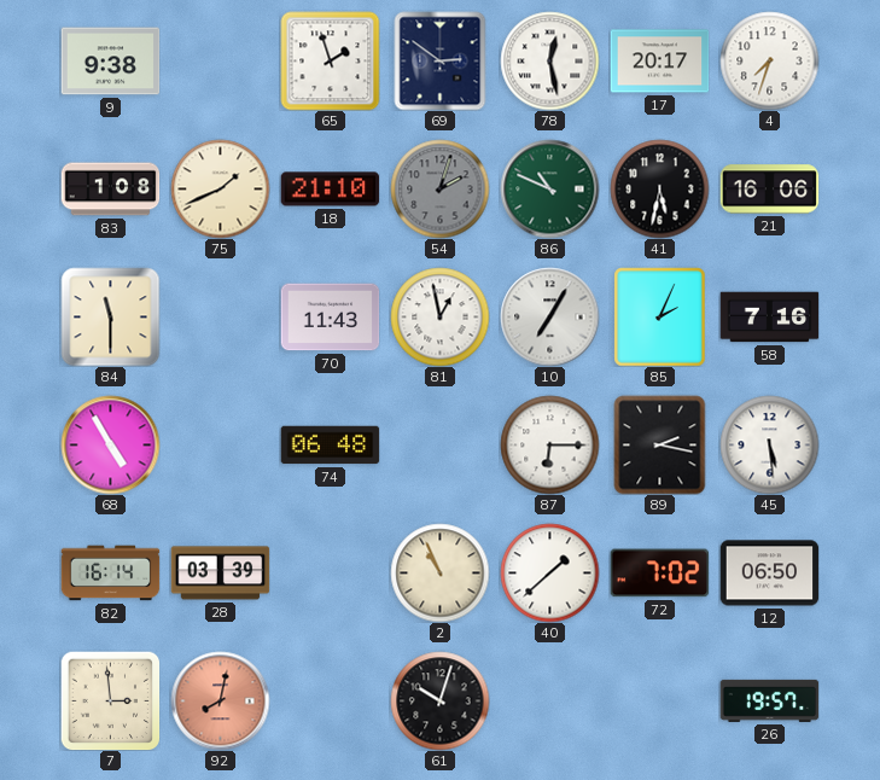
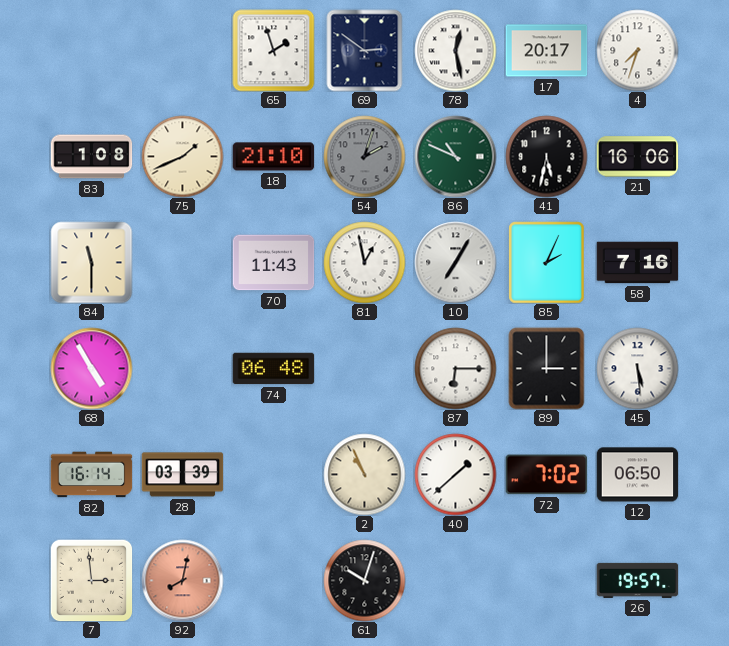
9: 9:38 -> none
89: 2:17 -> 3:00
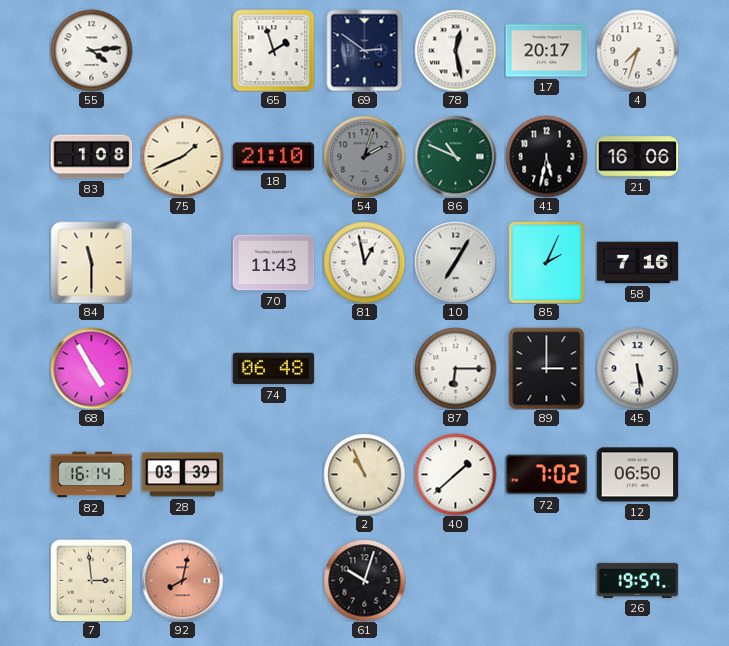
55: none -> 4:14
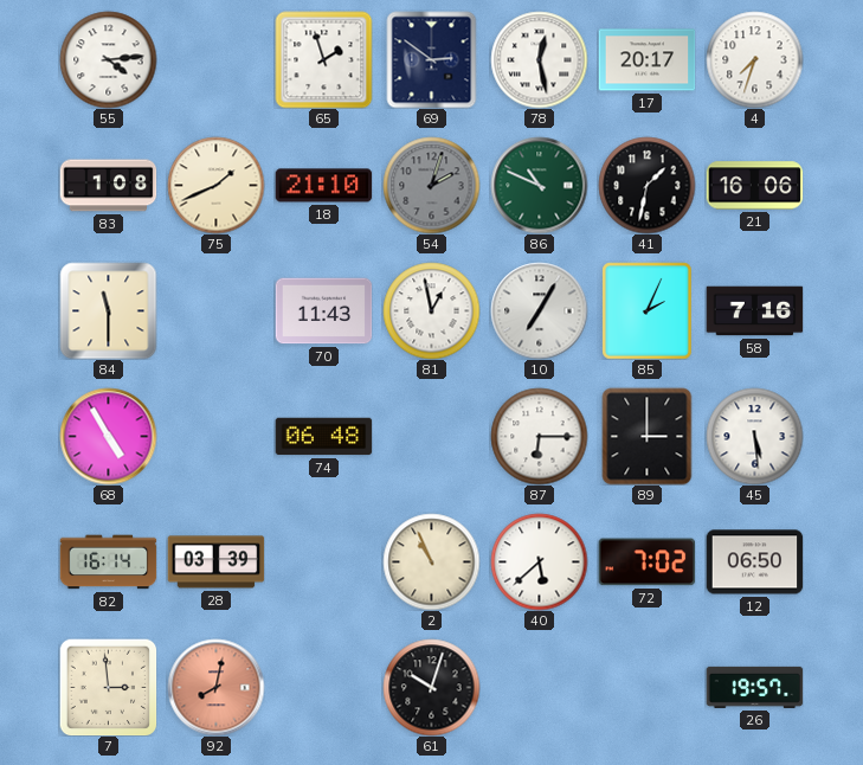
41: 5:32 -> 1:32
40: 1:38 -> 5:38
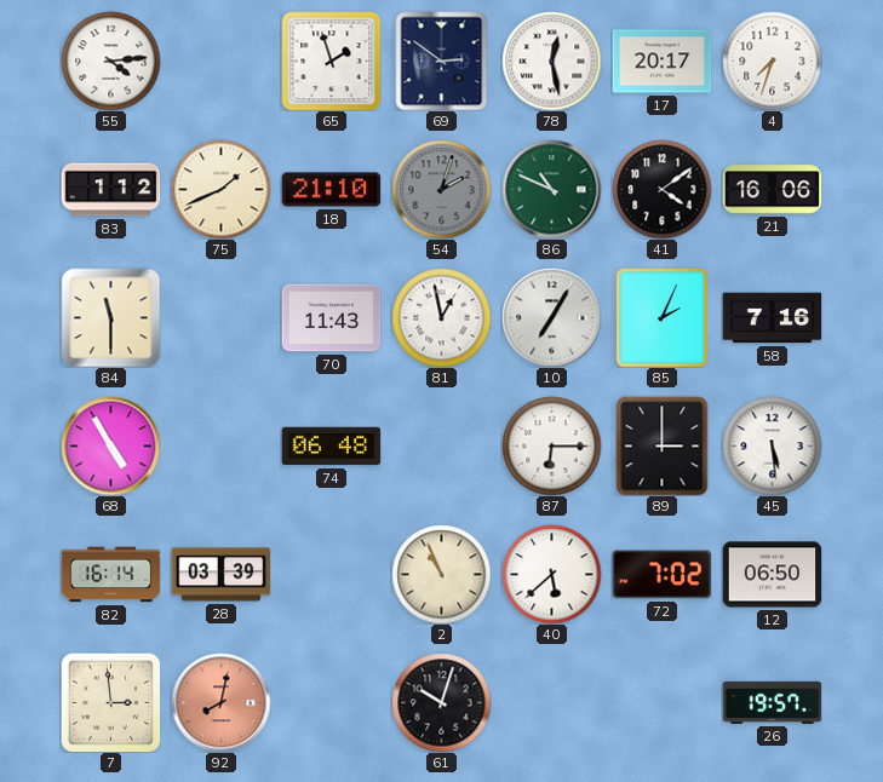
83: 1:08 -> 1:12
41: 1:32 -> 4:09
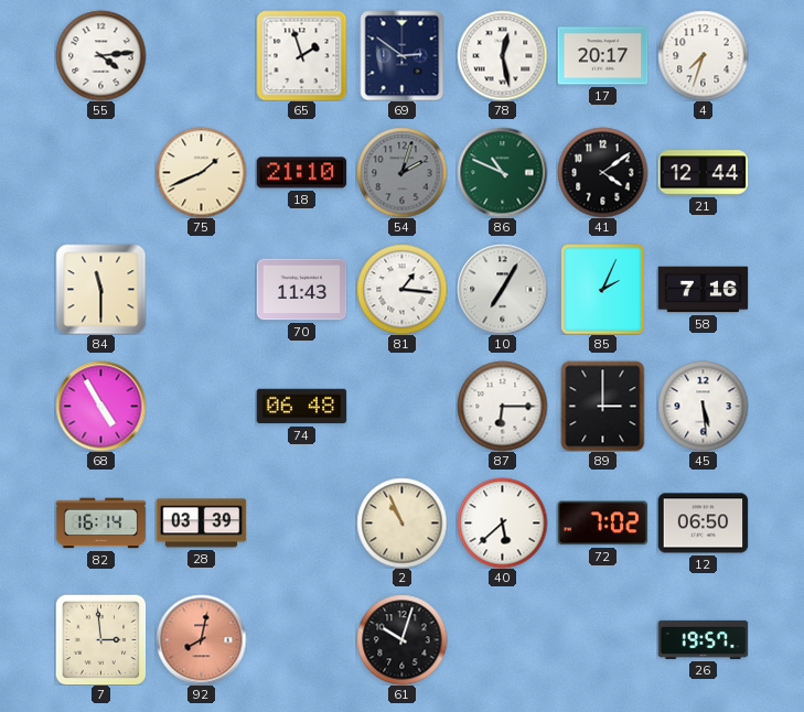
83: 1:12 -> none
21: 16:06 -> 12:44
81: 12:58 -> 1:16
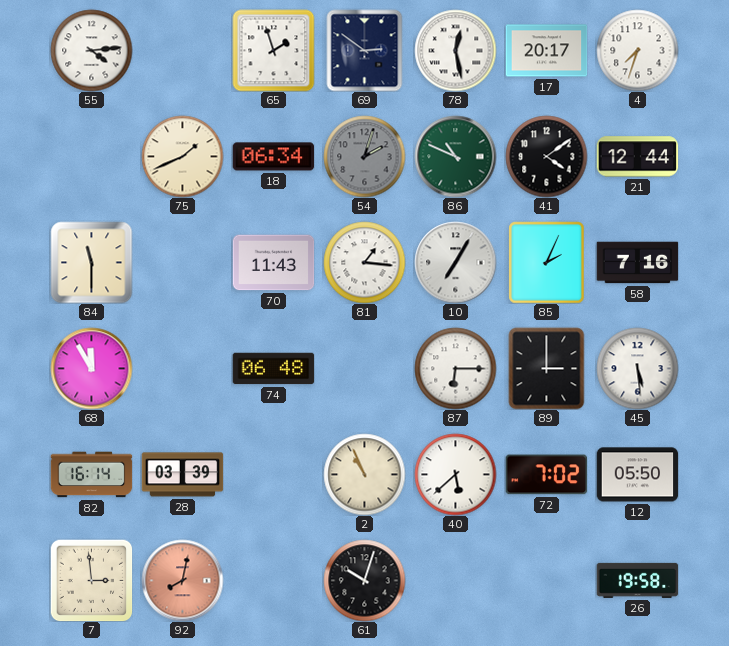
18: 21:10 -> 06:34
68: 4:55 -> 11:55
12: 06:50 -> 05:50
26: 19:57 -> 19:58
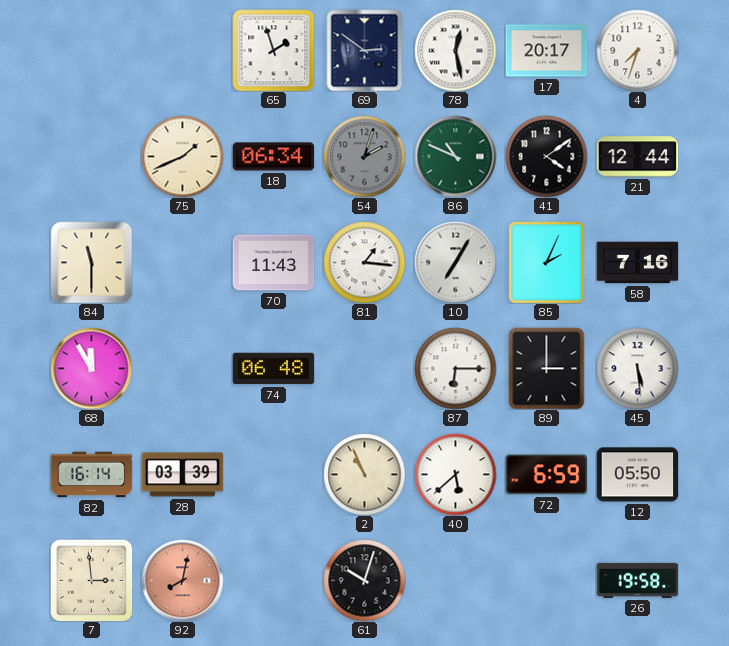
55: 4:14 -> none
72: 7:02 -> 6:59
